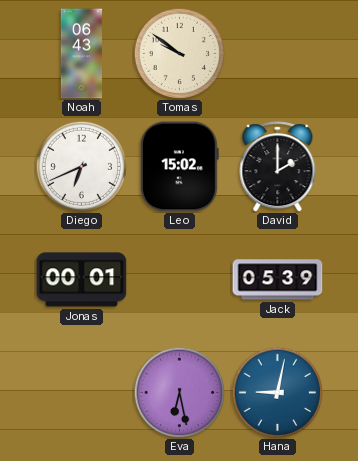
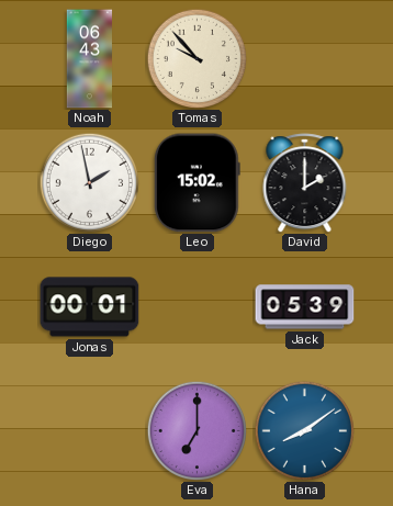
Tomas: 9:51 -> 9:53
Diego: 6:41 -> 1:58
Eva: 6:28 -> 7:00
Hana: 9:02 -> 8:09
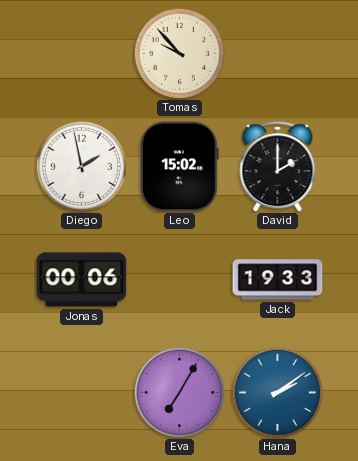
Noah: 06:43 -> none
Jonas: 00:01 -> 00:06
Jack: 05:39 -> 19:33
Eva: 7:00 -> 7:05
Hana: 8:09 -> 2:09
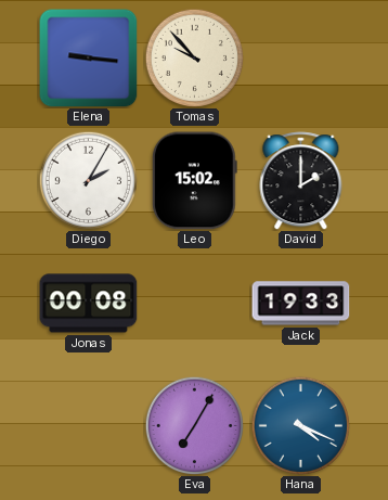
Elena: none -> 9:16
Diego: 1:58 -> 2:05
Jonas: 00:06 -> 00:08
Hana: 2:09 -> 4:19
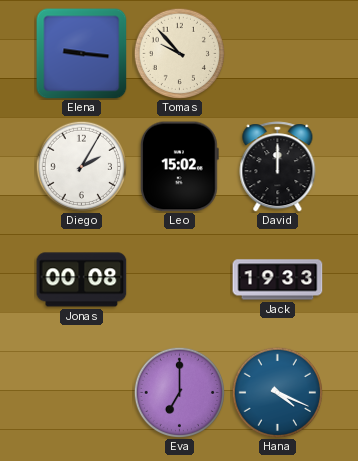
David: 2:00 -> 12:00
Eva: 7:05 -> 7:00
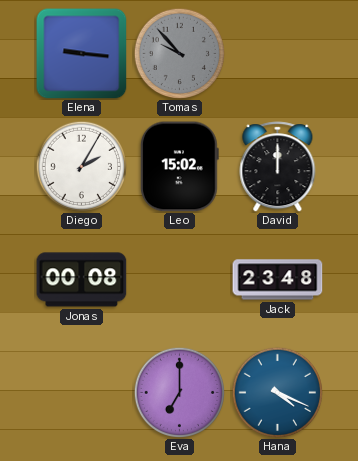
Tomas dial: cream -> grey
Jack: 19:33 -> 23:48
